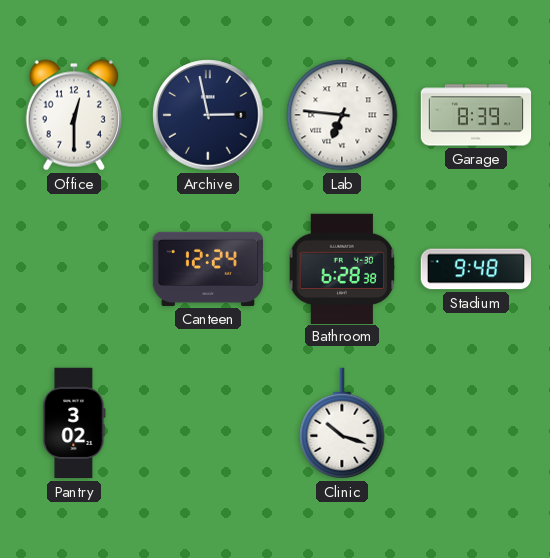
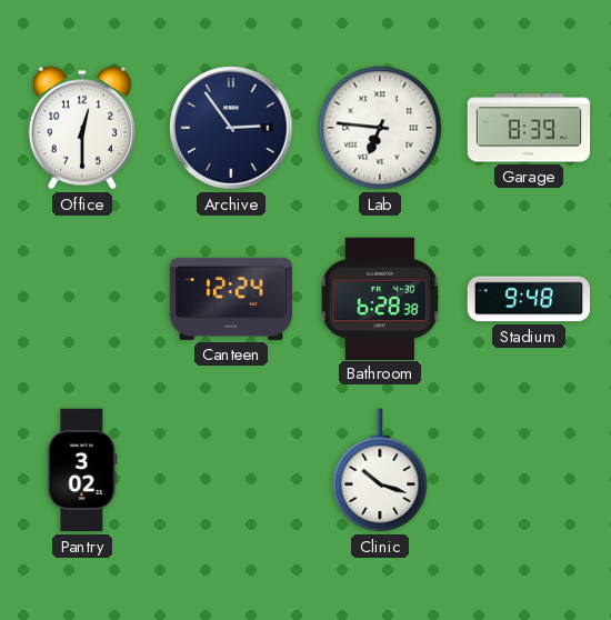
Archive: 2:58 -> 2:54
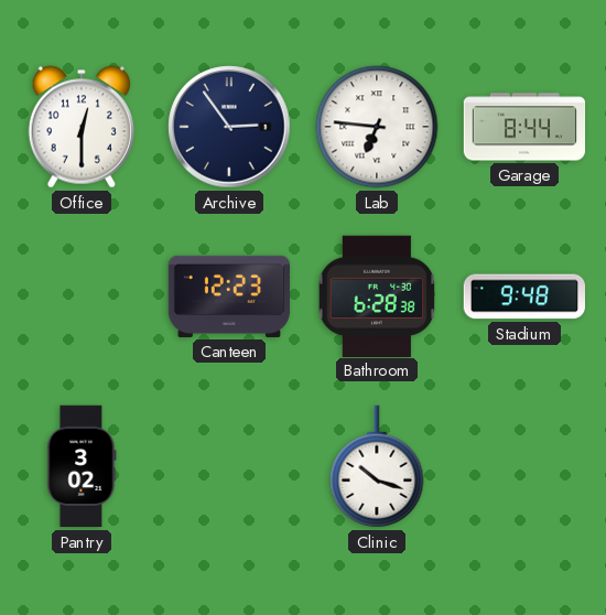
Garage: 8:39 -> 8:44
Canteen: 12:24 -> 12:23
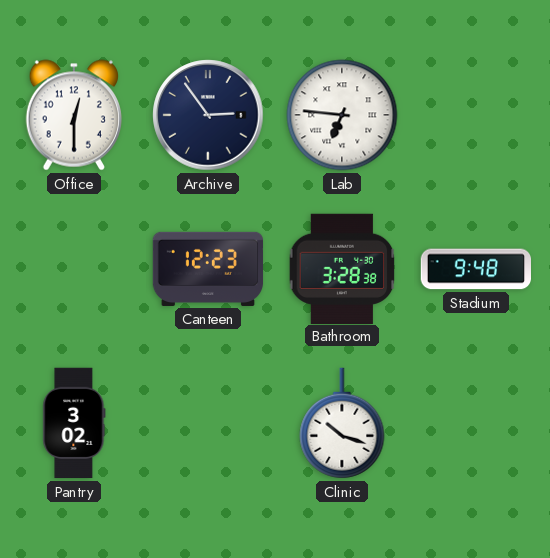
Garage: 8:44 -> none
Bathroom: 6:28 -> 3:28
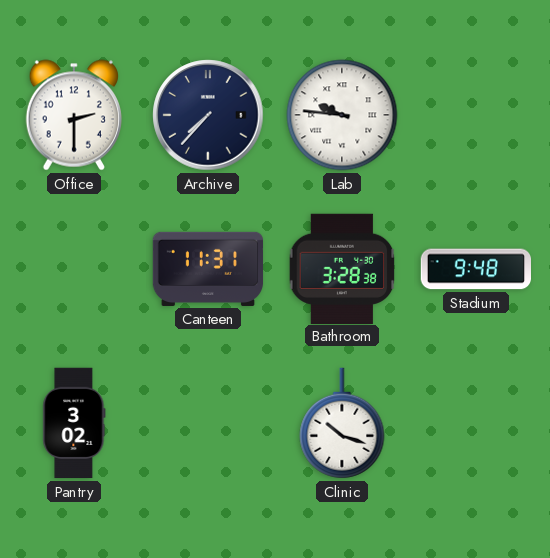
Office: 12:30 -> 2:30
Archive: 2:54 -> 7:37
Lab: 6:46 -> 9:46
Canteen: 12:23 -> 11:31
